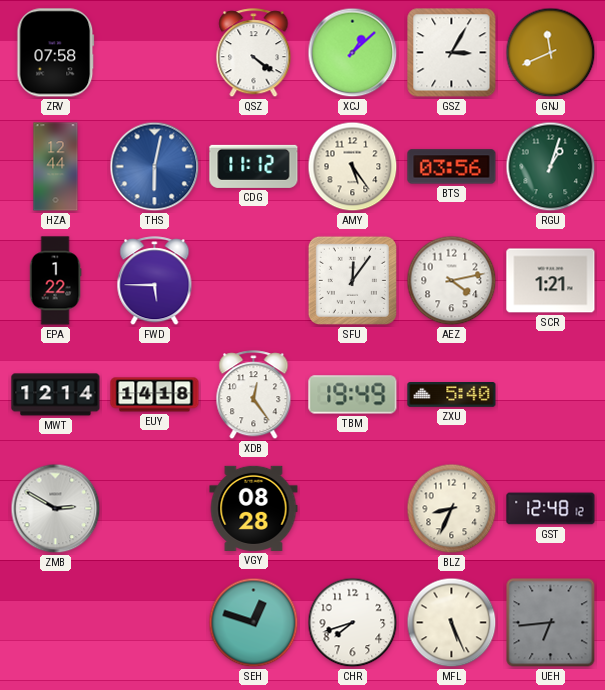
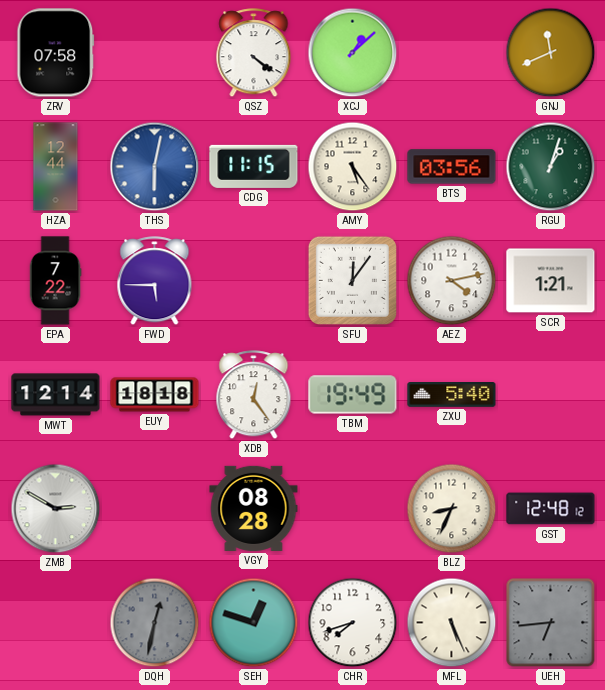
GSZ: 3:05 -> none
CDG: 11:12 -> 11:15
EPA: 1:22 -> 7:22
EUY: 14:18 -> 18:18
DQH: none -> 12:32
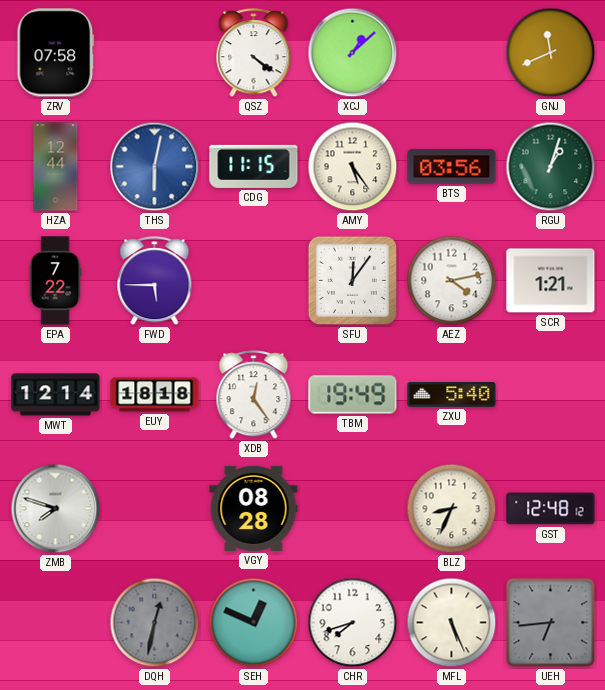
ZMB: 2:50 -> 7:48
SEH: 12:48 -> 12:49
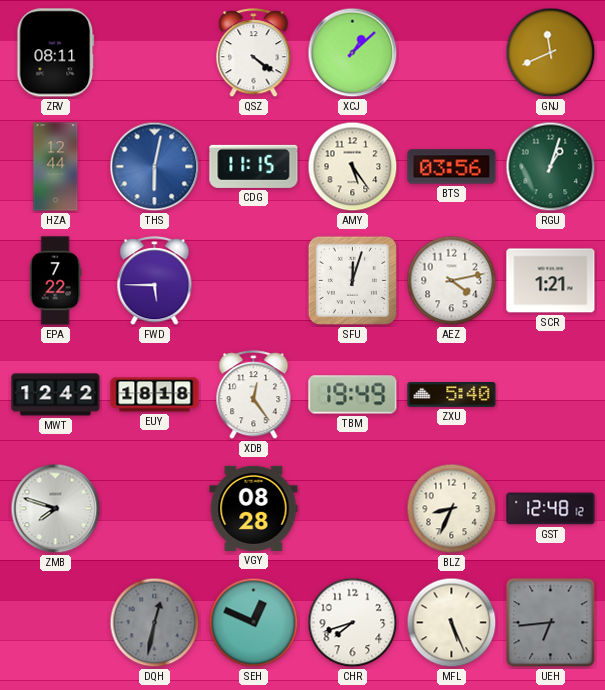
ZRV: 07:58 -> 08:11
SFU: 12:06 -> 12:03
MWT: 12:14 -> 12:42
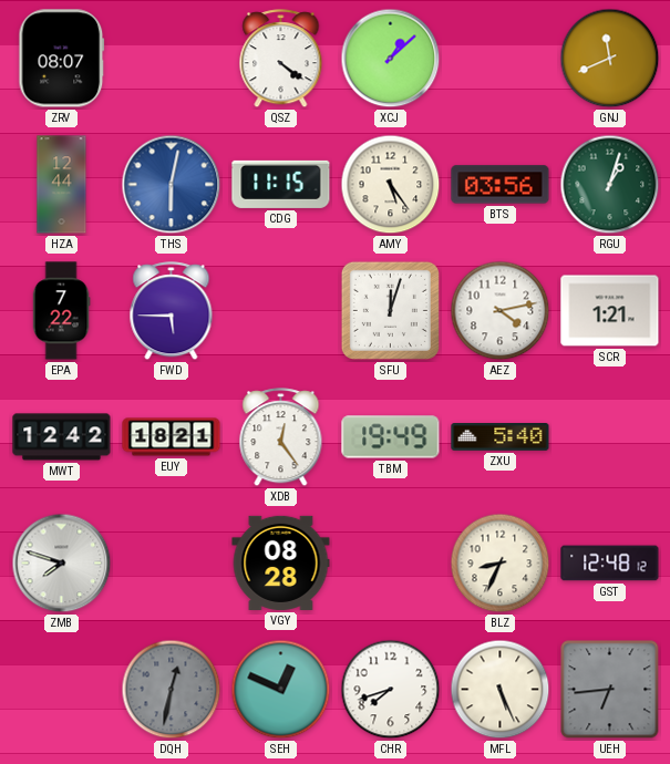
ZRV: 08:11 -> 08:07
EUY: 18:18 -> 18:21
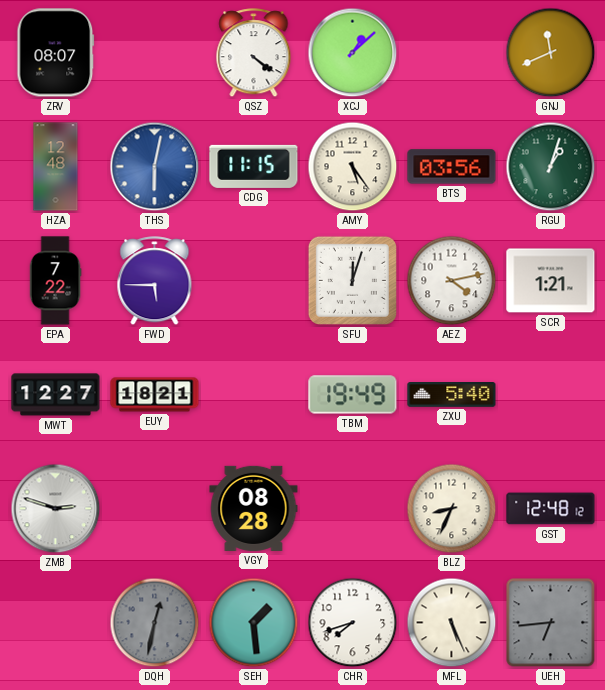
HZA: 12:44 -> 12:48
MWT: 12:42 -> 12:27
XDB: 12:24 -> none
ZMB: 7:48 -> 2:48
SEH: 12:49 -> 1:29
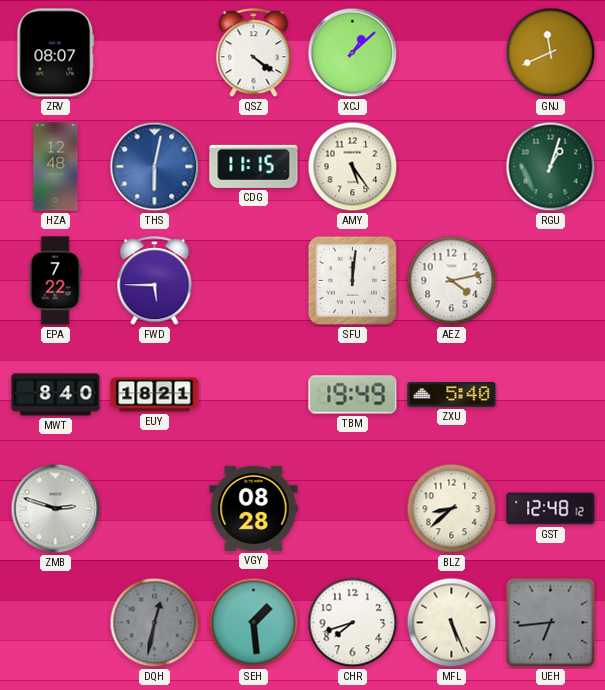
BTS: 03:56 -> none
SFU: 12:03 -> 12:01
SCR: 1:21 -> none
MWT: 12:27 -> 8:40
BLZ: 8:34 -> 8:38
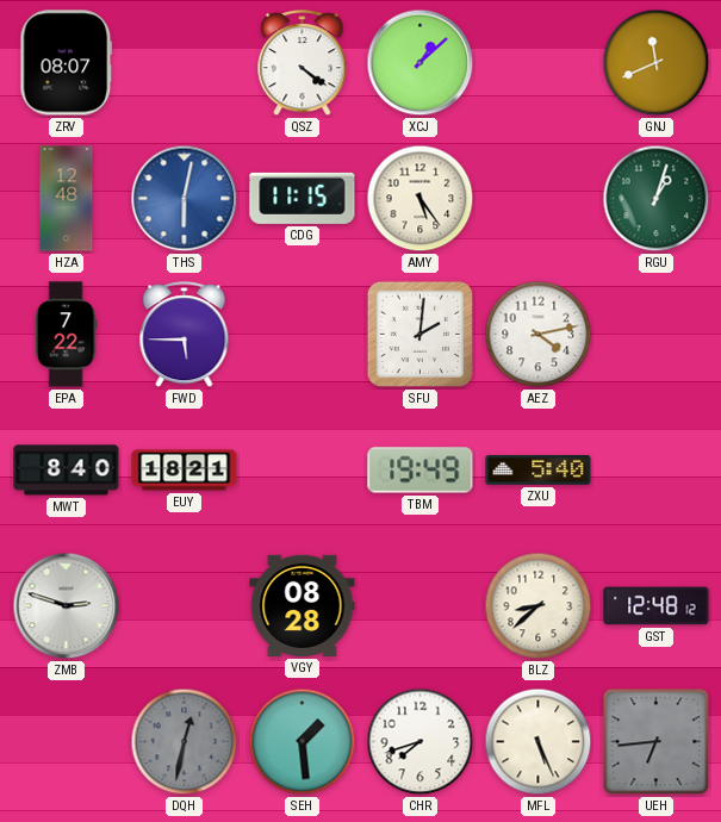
SFU: 12:01 -> 2:01
